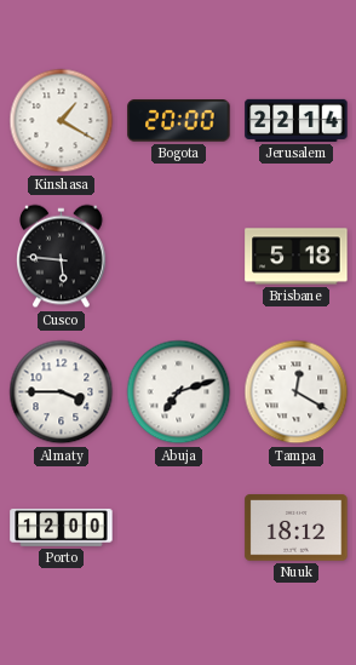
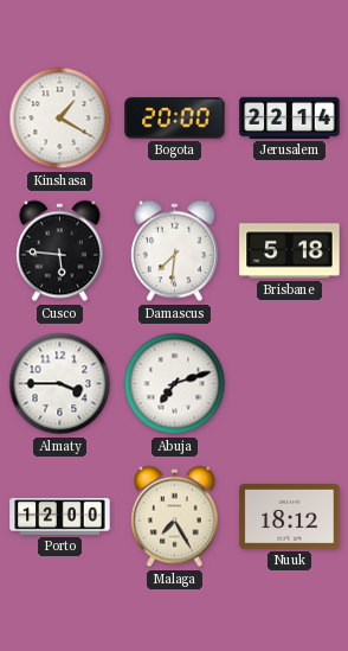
Damascus: none -> 7:31
Tampa: 12:20 -> none
Malaga: none -> 7:25
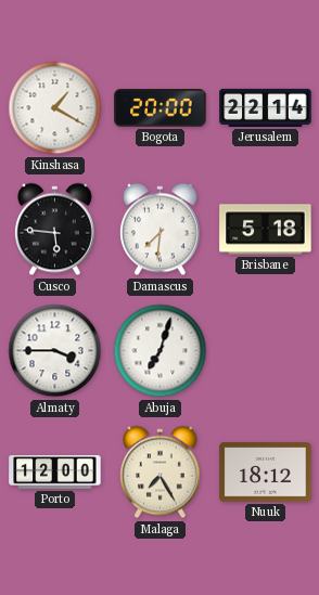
Abuja: 7:12 -> 7:03
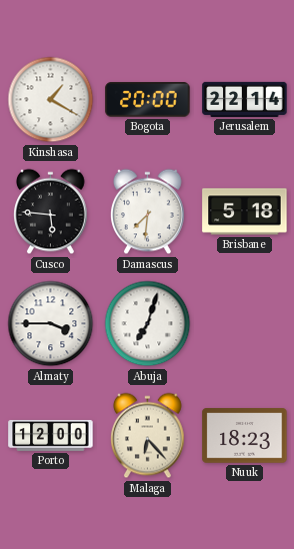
Malaga: 7:25 -> 6:23
Nuuk: 18:12 -> 18:23
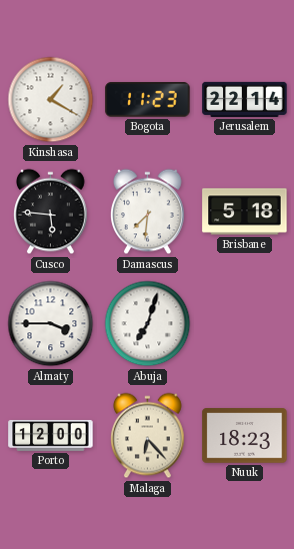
Bogota: 20:00 -> 11:23
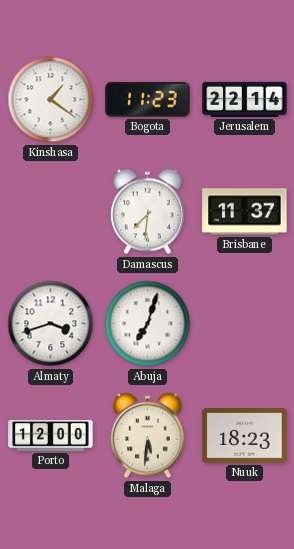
Kinshasa: 1:20 -> 1:21
Cusco: 5:46 -> none
Brisbane: 5:18 -> 11:37
Almaty: 3:45 -> 3:42
Malaga: 6:23 -> 5:31
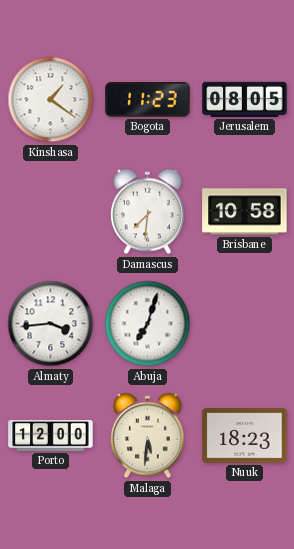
Jerusalem: 22:14 -> 08:05
Brisbane: 11:37 -> 10:58
Almaty: 3:42 -> 3:44
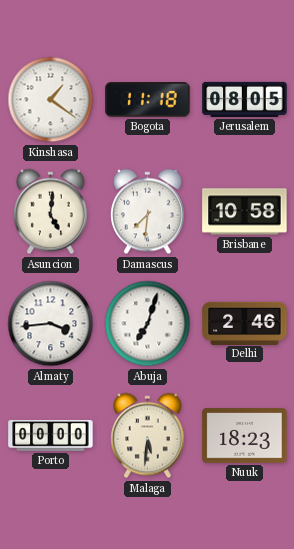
Bogota: 11:23 -> 11:18
Asuncion: none -> 5:01
Delhi: none -> 2:46
Porto: 12:00 -> 00:00
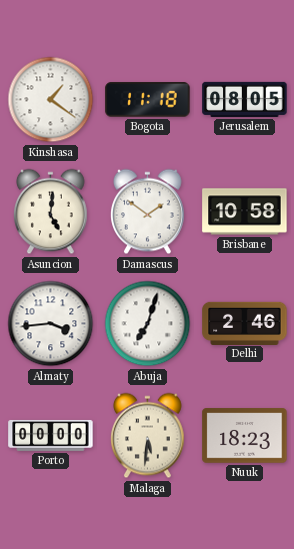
Damascus: 7:31 -> 1:51
